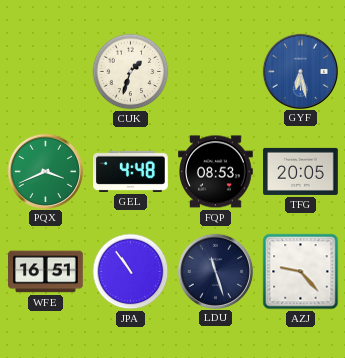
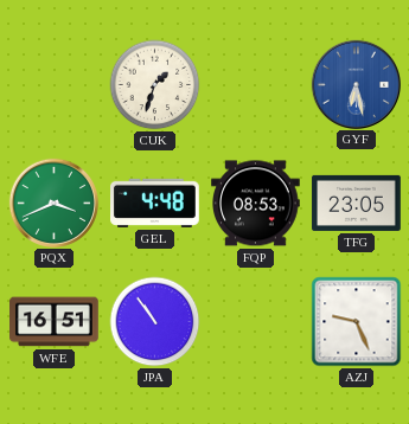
TFG: 20:05 -> 23:05
LDU: 11:27 -> none
AZJ: 9:23 -> 9:26
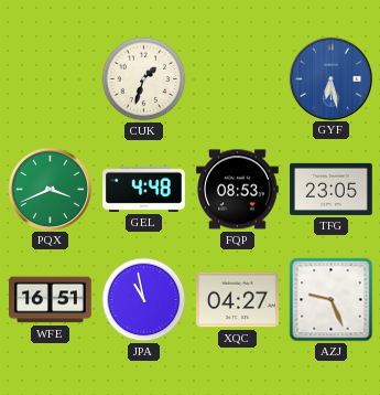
JPA: 10:54 -> 10:58
XQC: none -> 04:27
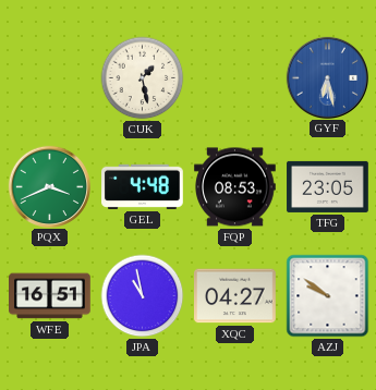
CUK: 1:33 -> 1:28
AZJ: 9:26 -> 9:51
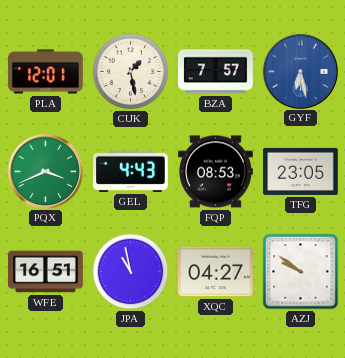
PLA: none -> 12:01
BZA: none -> 7:57
GEL: 4:48 -> 4:43
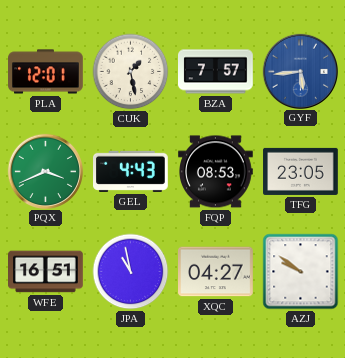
GYF: 6:28 -> 5:44
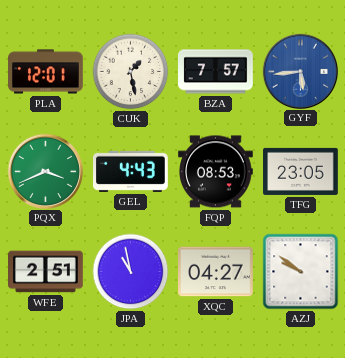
WFE: 16:51 -> 2:51
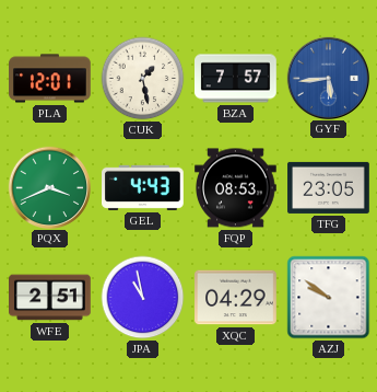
XQC: 04:27 -> 04:29
